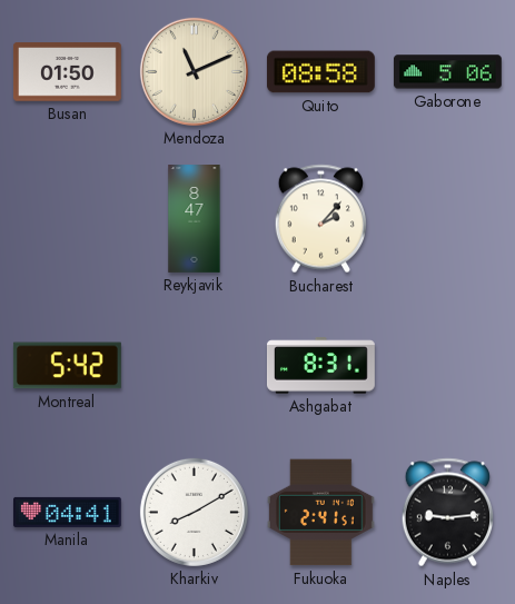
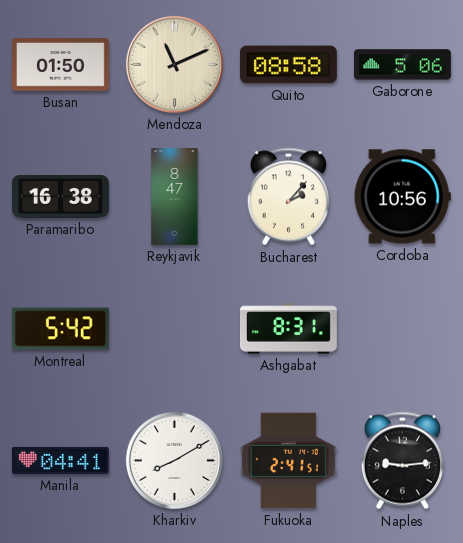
Paramaribo: none -> 16:38
Cordoba: none -> 10:56
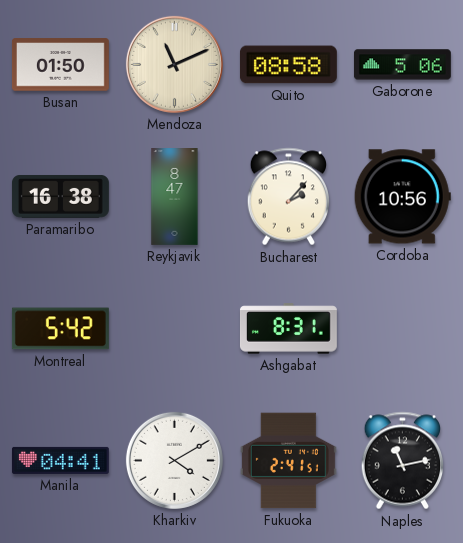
Kharkiv: 8:10 -> 4:10
Naples: 9:14 -> 11:13
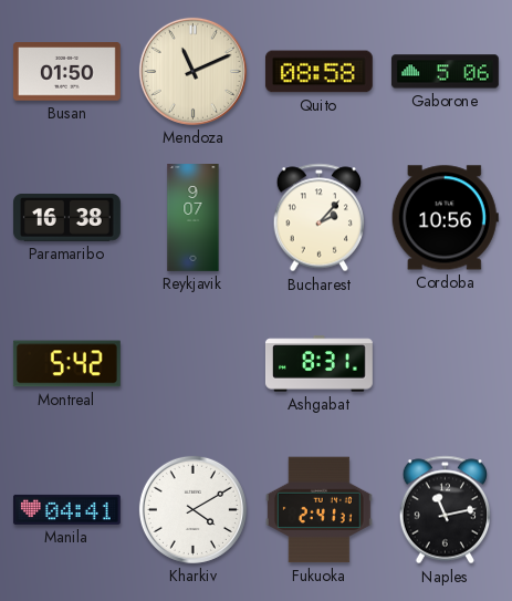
Reykjavik: 8:47 -> 9:07
Fukuoka: 2:41:51 -> 2:41:31
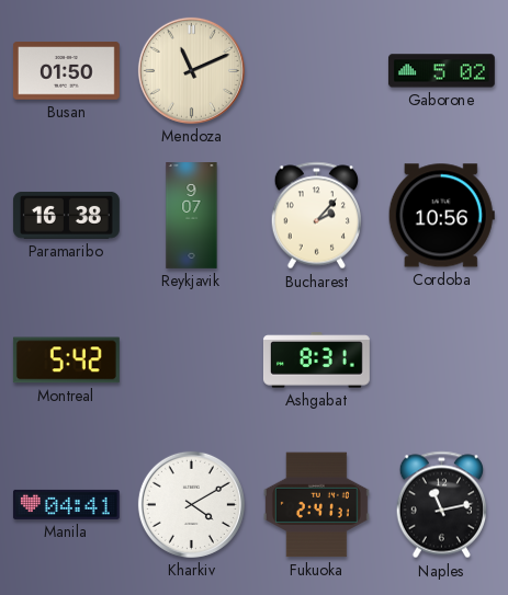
Quito: 08:58 -> none
Gaborone: 5:06 -> 5:02
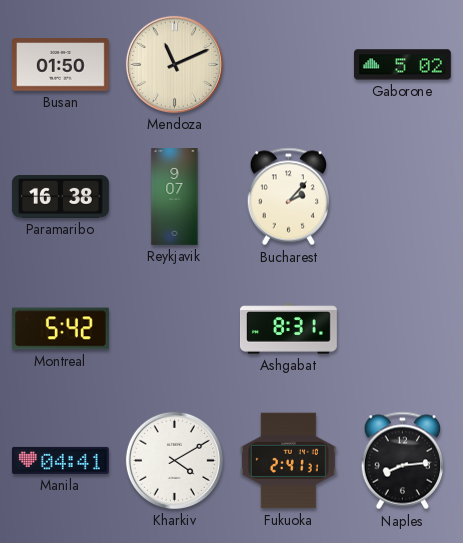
Cordoba: 10:56 -> none
Naples: 11:13 -> 8:14
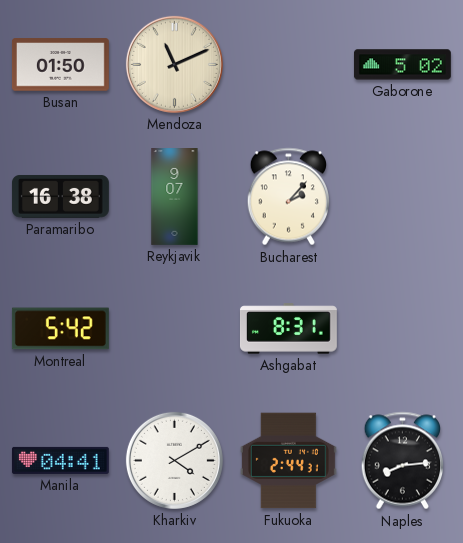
Fukuoka: 2:41 -> 2:44
